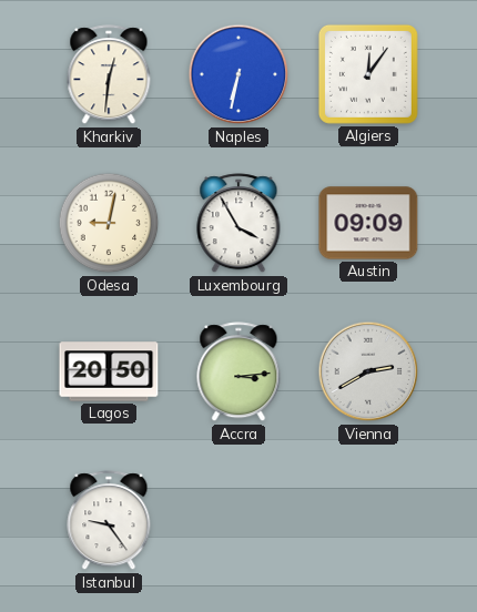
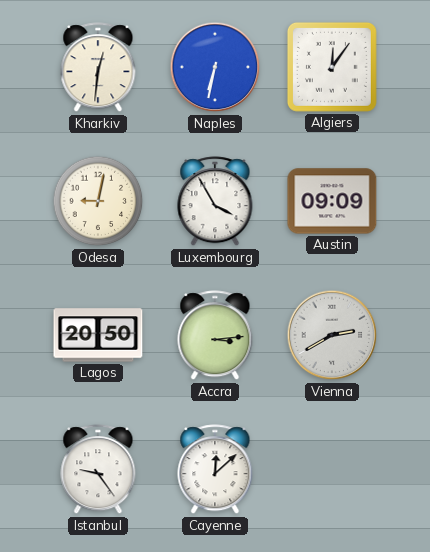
Cayenne: none -> 12:08
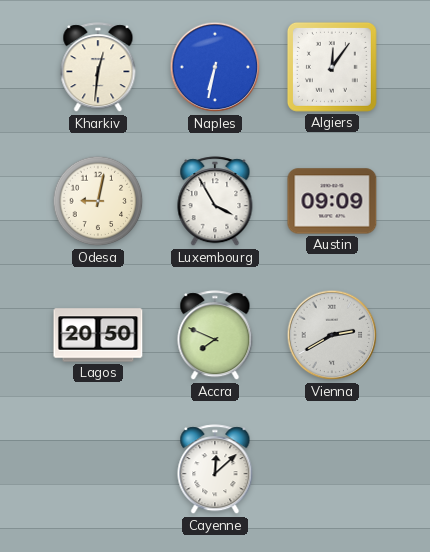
Accra: 3:14 -> 7:49
Istanbul: 9:24 -> none
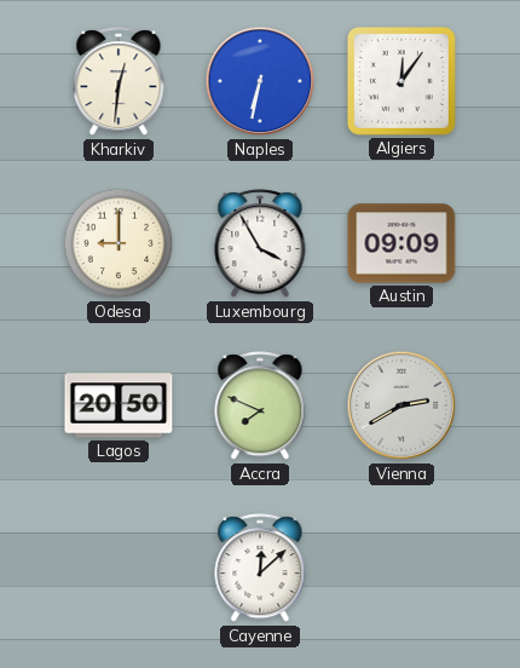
Odesa: 9:02 -> 9:00
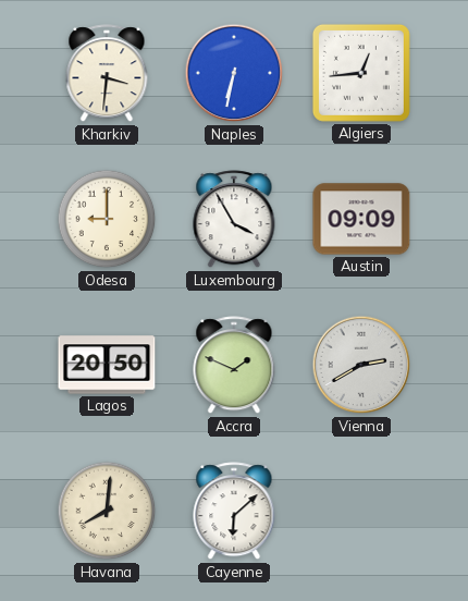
Kharkiv: 12:31 -> 3:31
Algiers: 12:06 -> 12:44
Accra: 7:49 -> 1:49
Havana: none -> 8:01
Cayenne: 12:08 -> 6:08
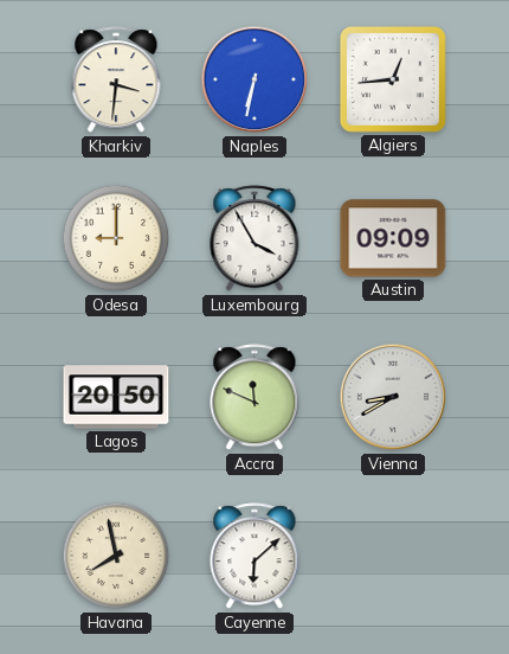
Accra: 1:49 -> 11:49
Vienna: 2:40 -> 8:40
Havana: 8:01 -> 7:58
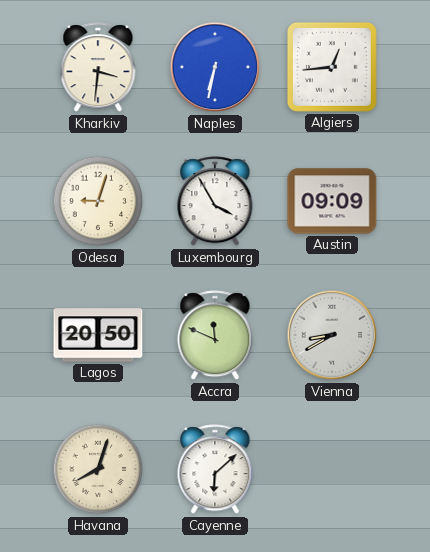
Odesa: 9:00 -> 9:03
Havana: 7:58 -> 8:03
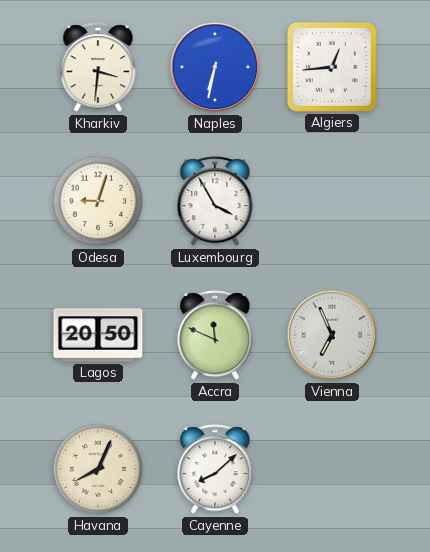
Austin: 09:09 -> none
Vienna: 8:40 -> 6:56
Havana: 8:03 -> 8:04
Cayenne: 6:08 -> 8:08
